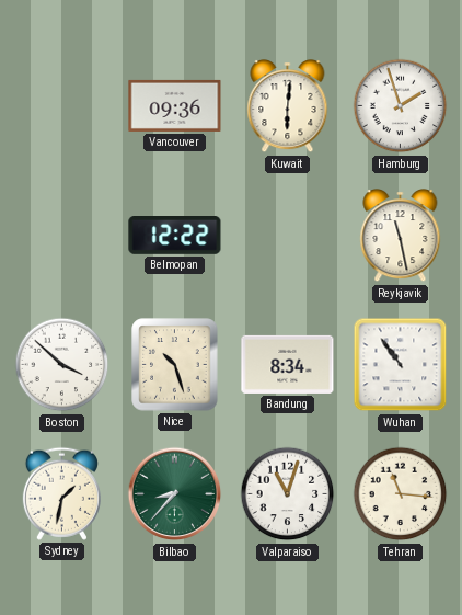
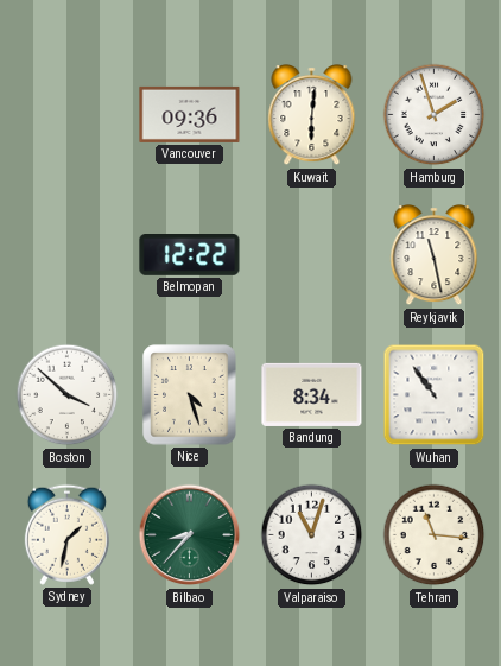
Nice: 10:27 -> 4:27
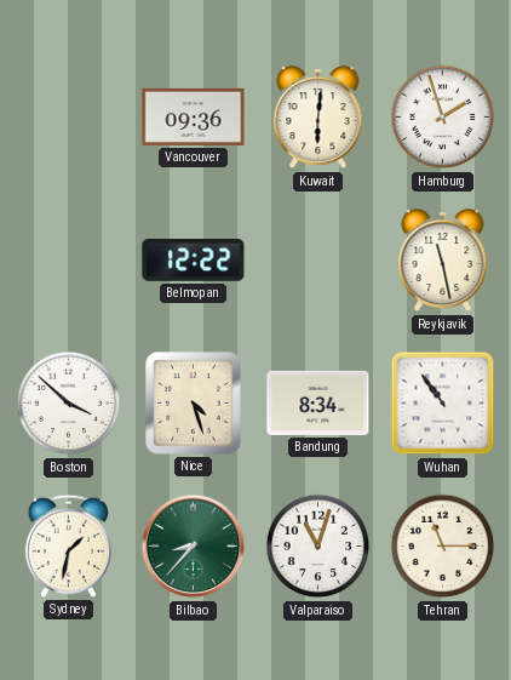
Tehran: 11:16 -> 11:15
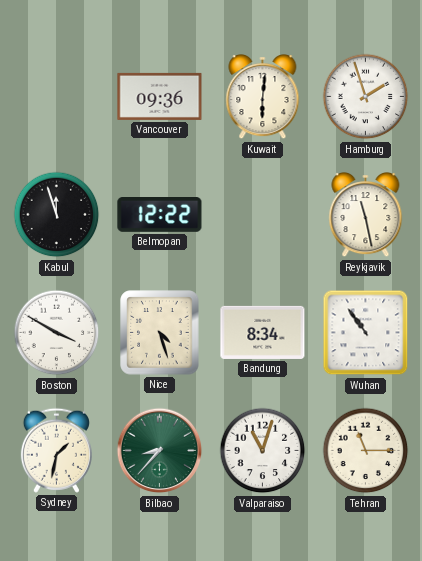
Kabul: none -> 11:57
Boston: 3:52 -> 3:50
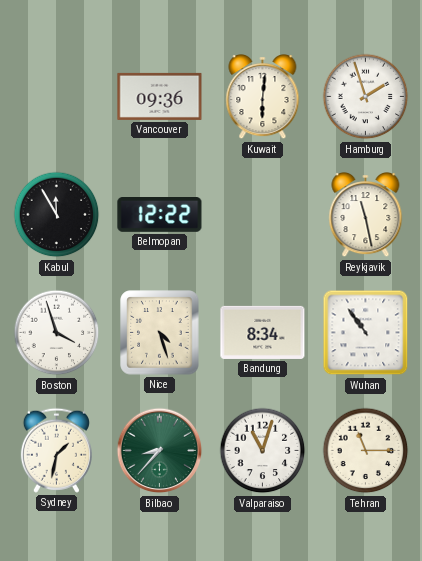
Kabul: 11:57 -> 11:55
Boston: 3:50 -> 3:57
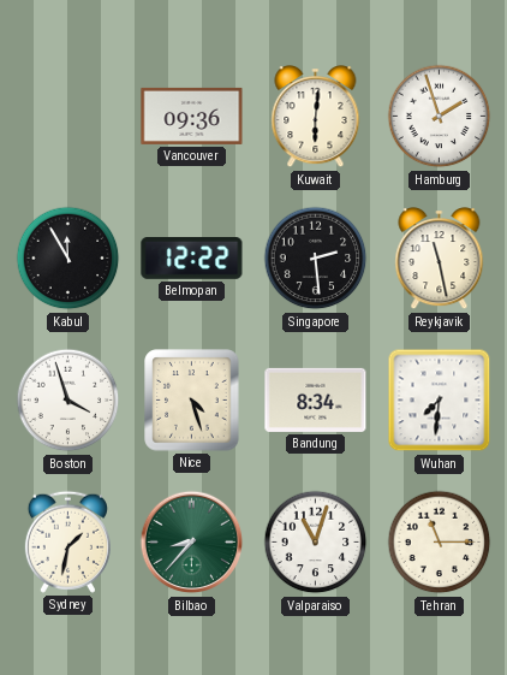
Singapore: none -> 2:29
Wuhan: 10:54 -> 7:31
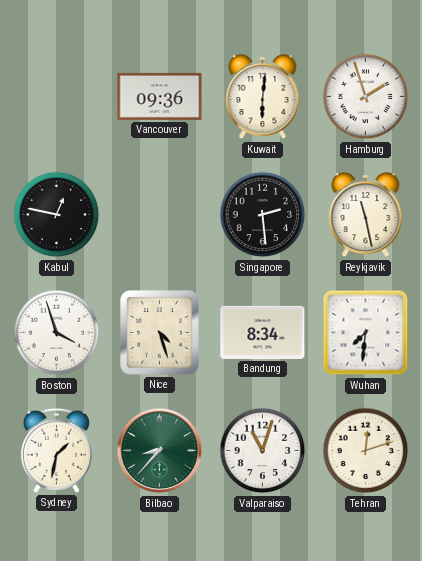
Kabul: 11:55 -> 12:47
Belmopan: 12:22 -> none
Tehran: 11:15 -> 12:12
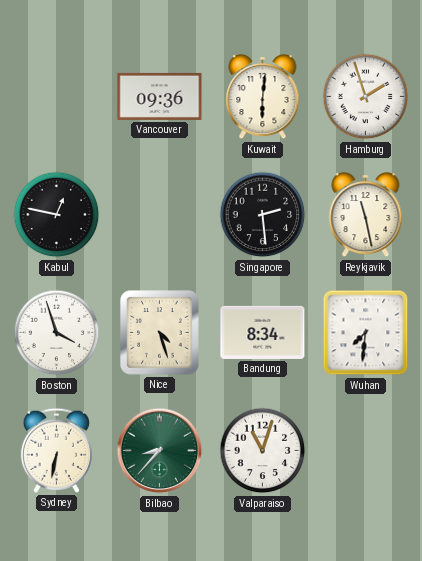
Sydney: 1:32 -> 6:32
Tehran: 12:12 -> none
